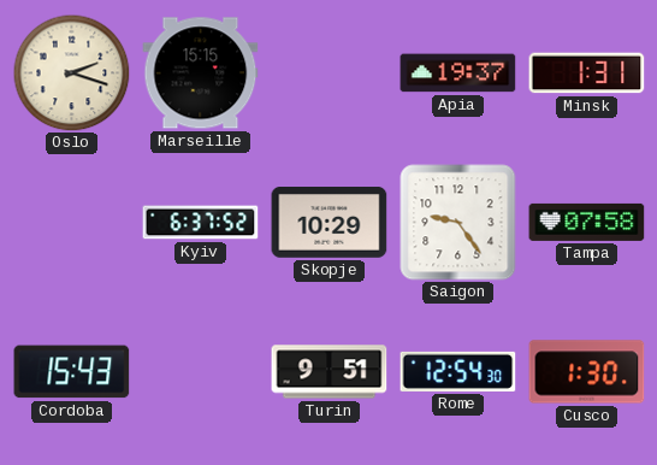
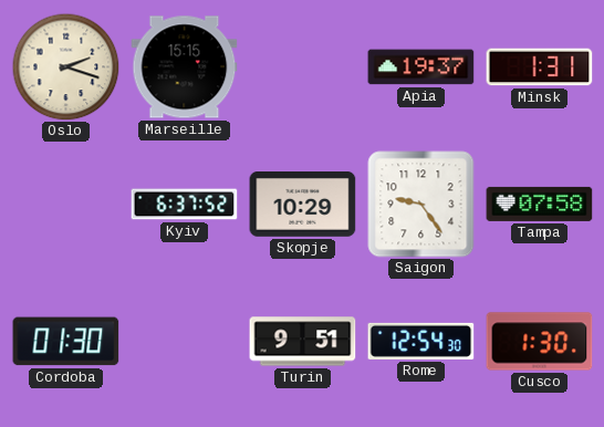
Cordoba: 15:43 -> 01:30
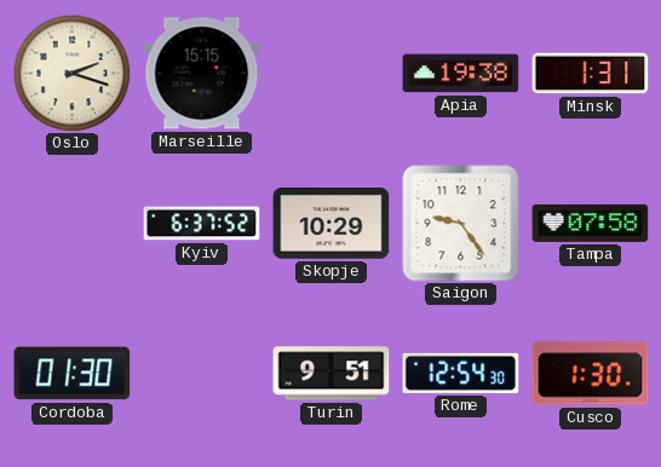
Apia: 19:37 -> 19:38
